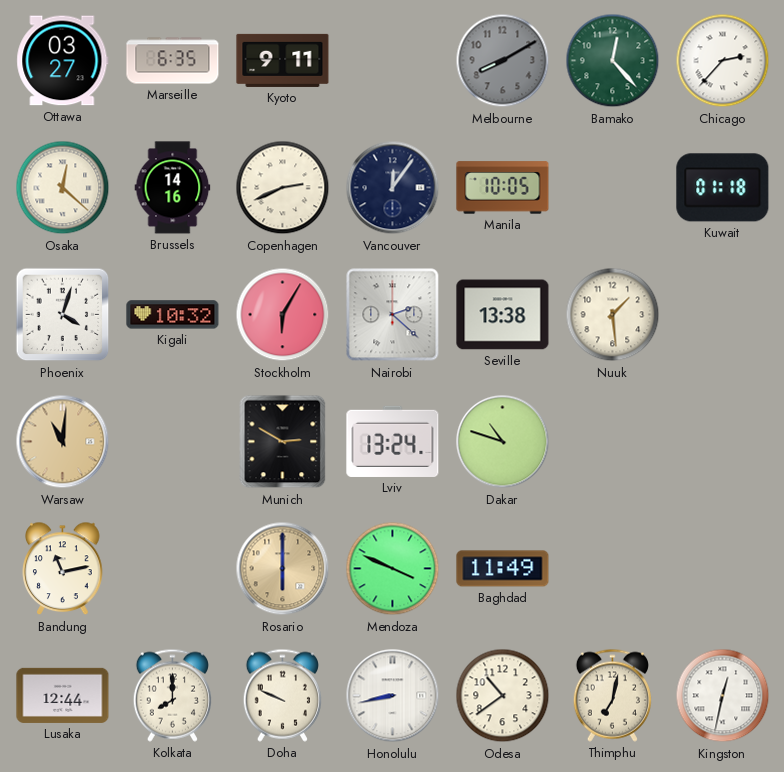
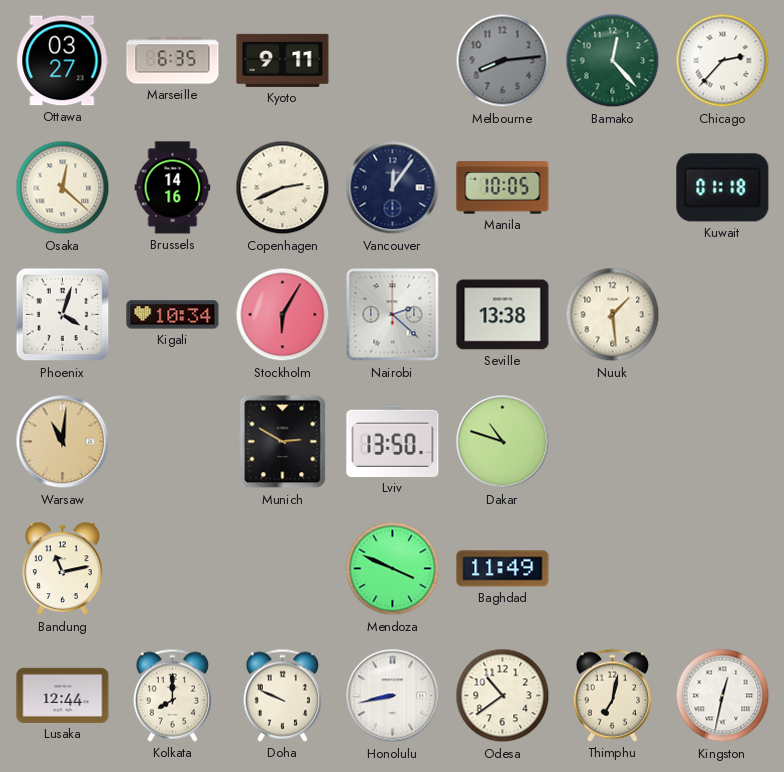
Melbourne: 8:10 -> 8:14
Kigali: 10:32 -> 10:34
Lviv: 13:24 -> 13:50
Rosario: 6:00 -> none
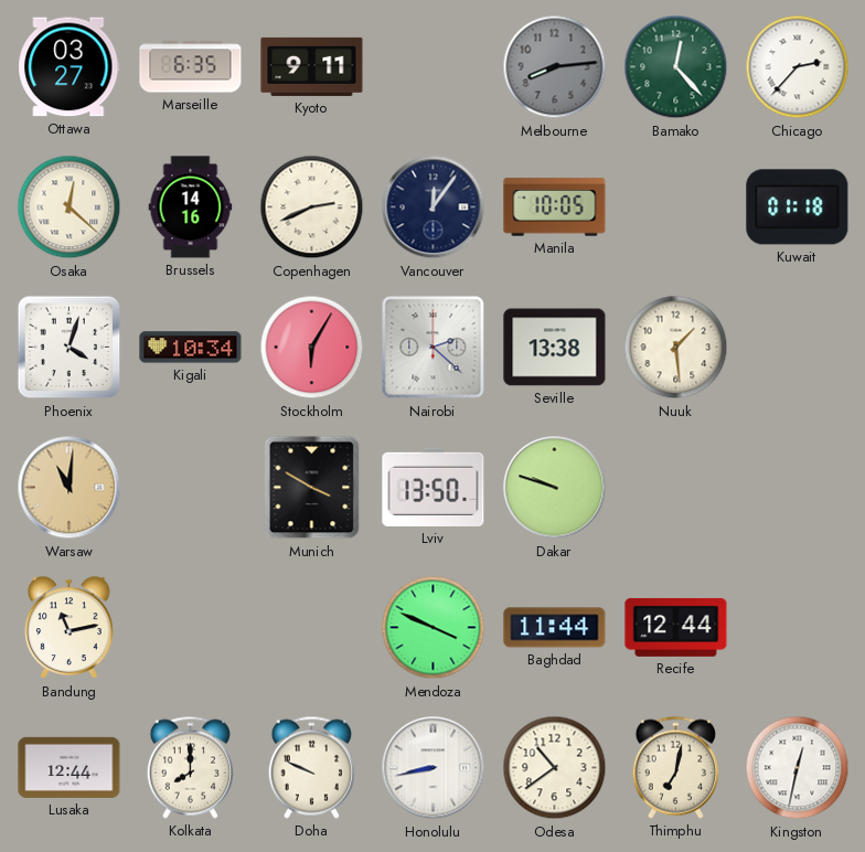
Munich: 2:50 -> 3:50
Dakar: 10:48 -> 9:48
Baghdad: 11:49 -> 11:44
Recife: none -> 12:44
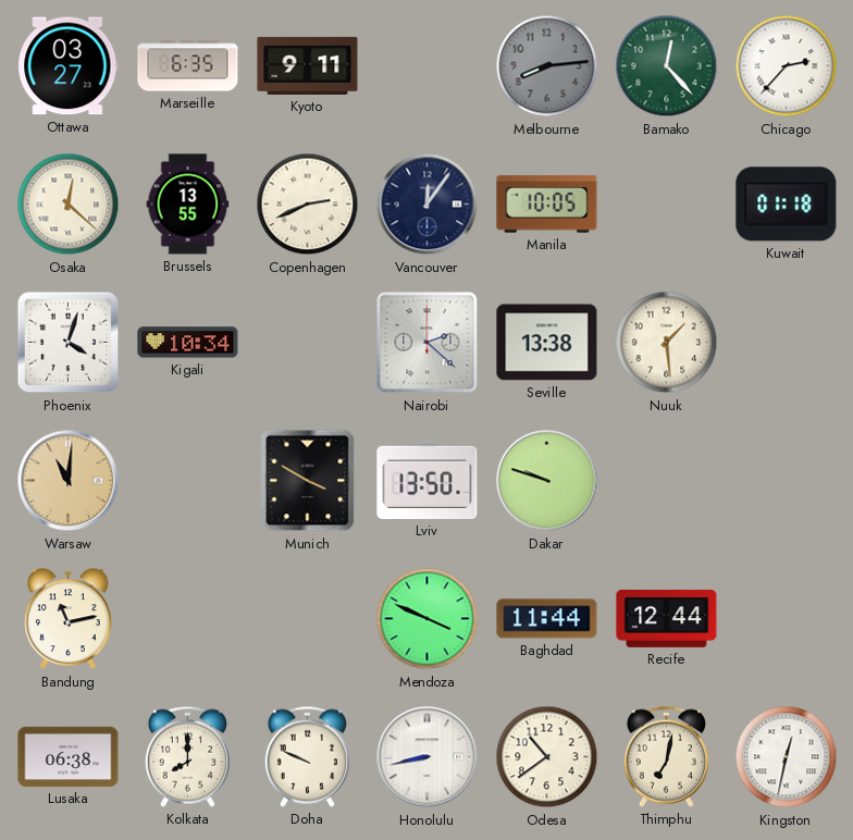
Brussels: 14:16 -> 13:55
Stockholm: 6:05 -> none
Lusaka: 12:44 -> 06:38
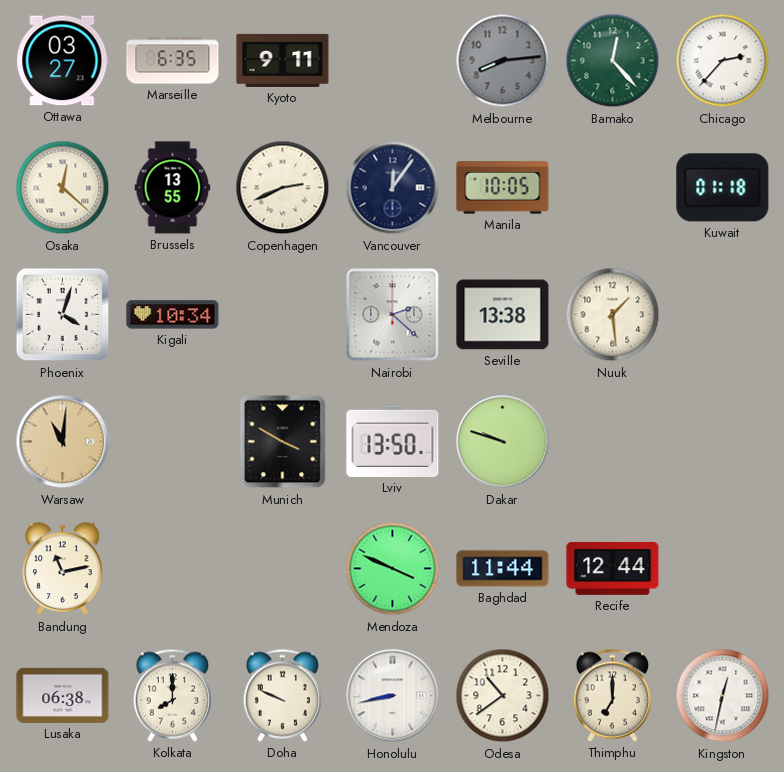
Thimphu: 7:02 -> 7:00
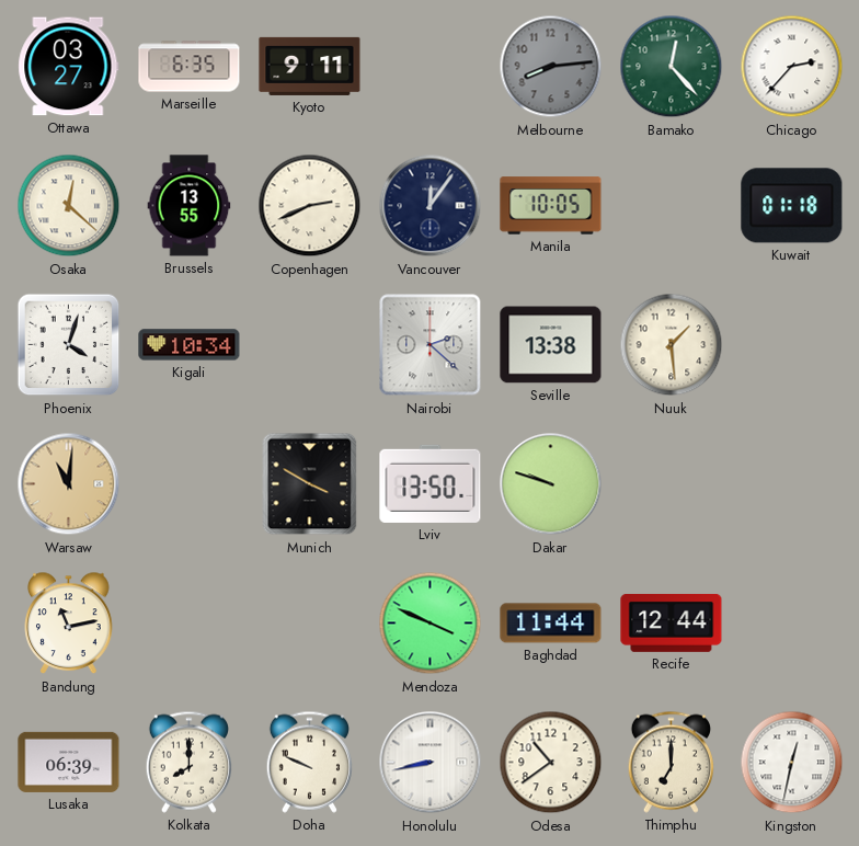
Lusaka: 06:38 -> 06:39
